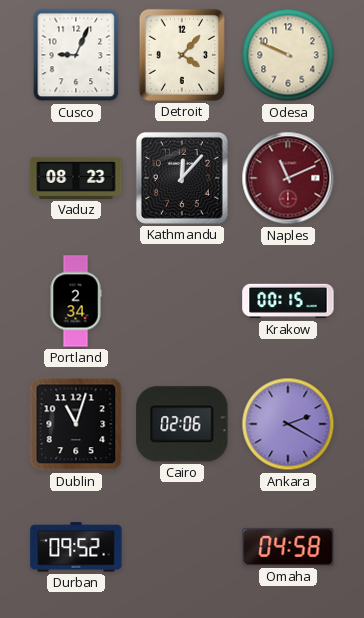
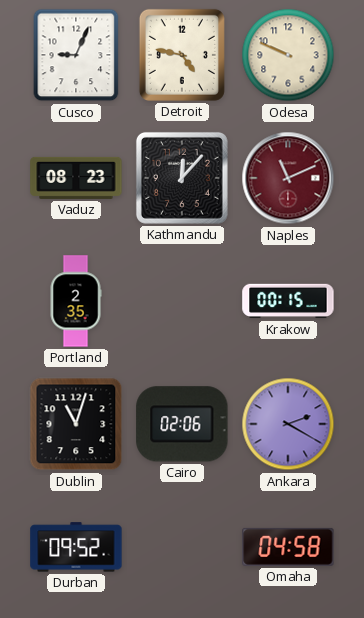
Detroit: 4:07 -> 4:47
Portland: 2:34 -> 2:35
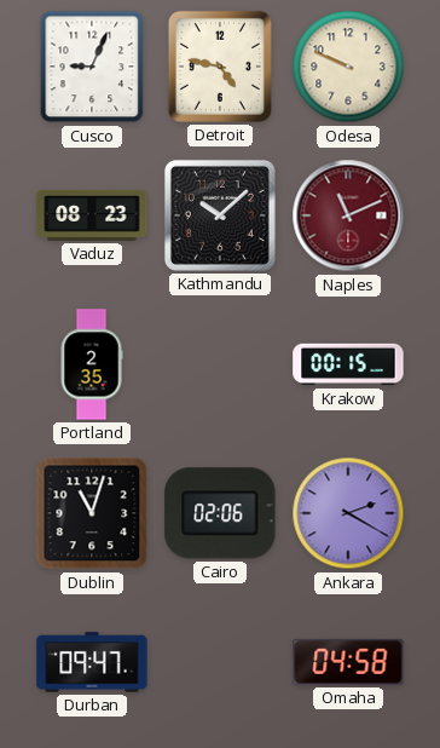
Kathmandu: 12:07 -> 10:08
Durban: 09:52 -> 09:47
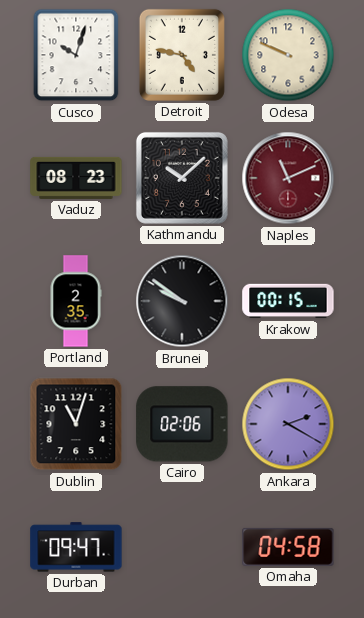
Cusco: 9:04 -> 10:03
Brunei: none -> 9:51
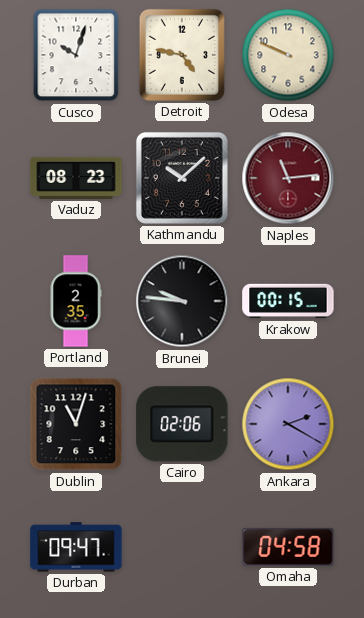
Naples: 11:11 -> 11:14
Brunei: 9:51 -> 9:46
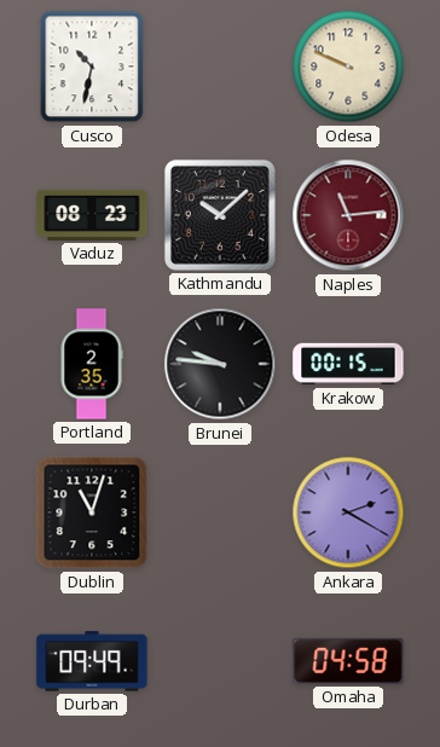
Cusco: 10:03 -> 10:32
Detroit: 4:47 -> none
Cairo: 02:06 -> none
Durban: 09:47 -> 09:49
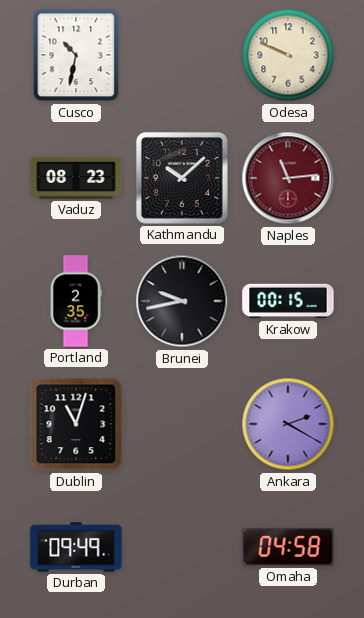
Brunei: 9:46 -> 9:43
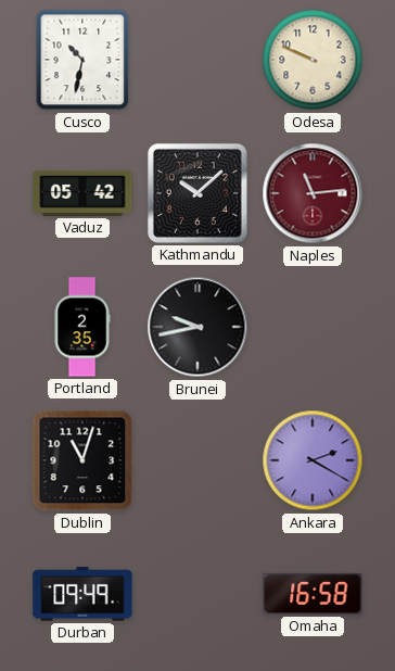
Vaduz: 08:23 -> 05:42
Krakow: 00:15 -> none
Omaha: 04:58 -> 16:58
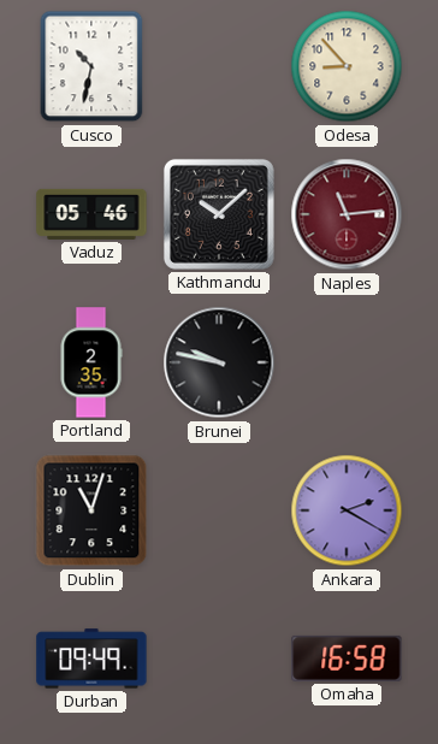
Odesa: 9:49 -> 8:53
Vaduz: 05:42 -> 05:46
Brunei: 9:43 -> 9:47
